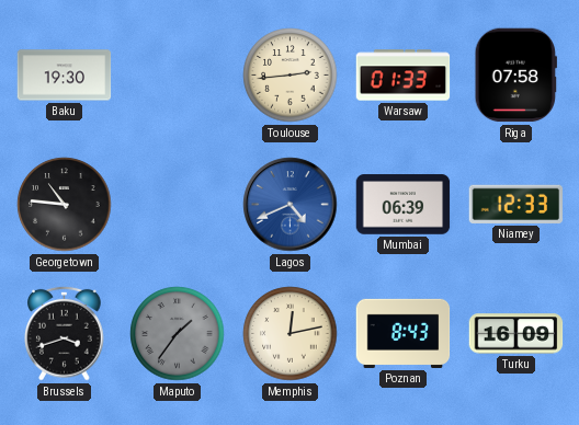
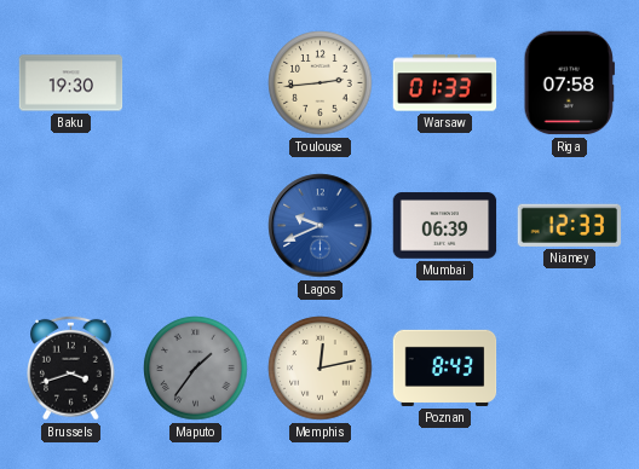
Georgetown: 10:46 -> none
Lagos: 4:41 -> 9:41
Turku: 16:09 -> none
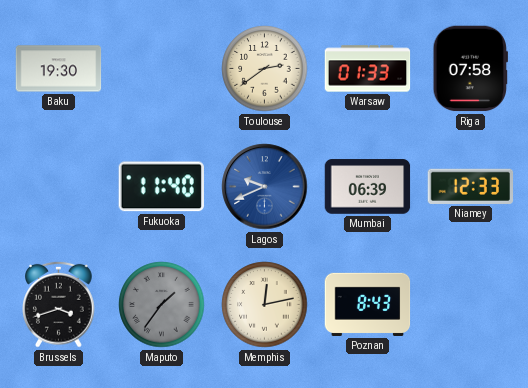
Toulouse: 2:44 -> 2:39
Fukuoka: none -> 11:40
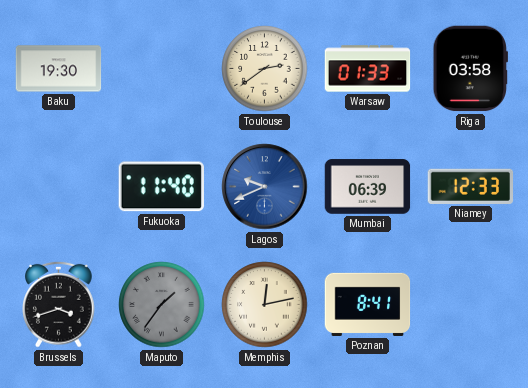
Riga: 07:58 -> 03:58
Poznan: 8:43 -> 8:41
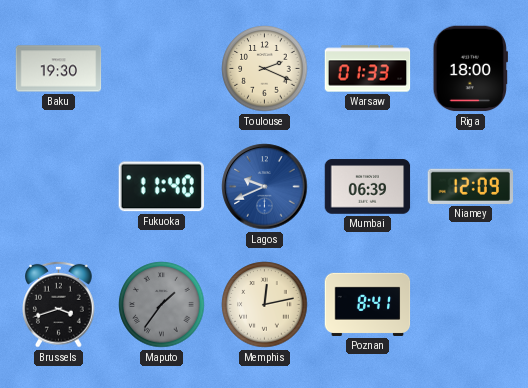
Toulouse: 2:39 -> 2:19
Riga: 03:58 -> 18:00
Niamey: 12:33 -> 12:09
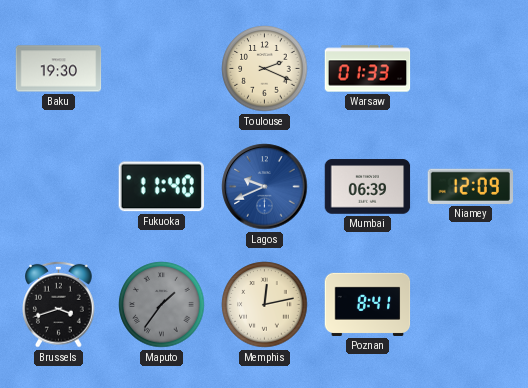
Riga: 18:00 -> none
